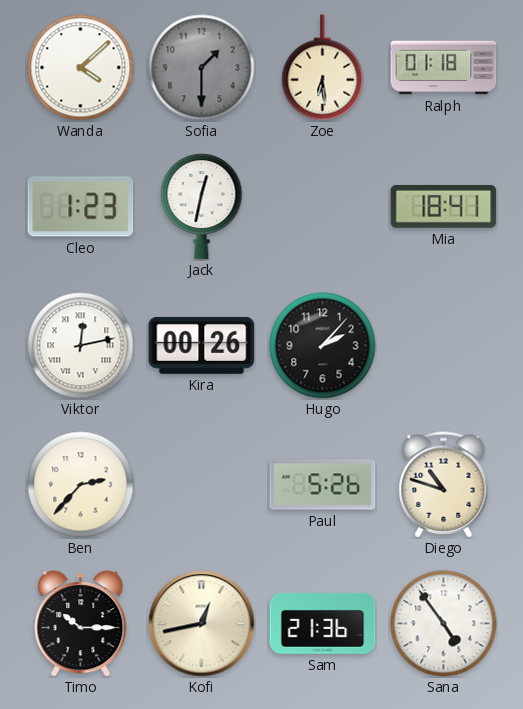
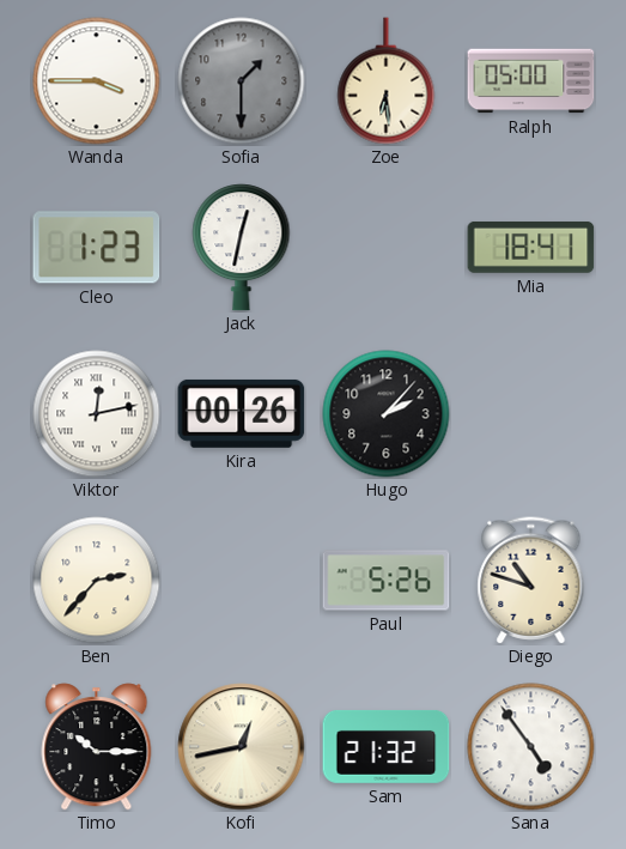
Wanda: 4:08 -> 3:45
Ralph: 01:18 -> 05:00
Sam: 21:36 -> 21:32
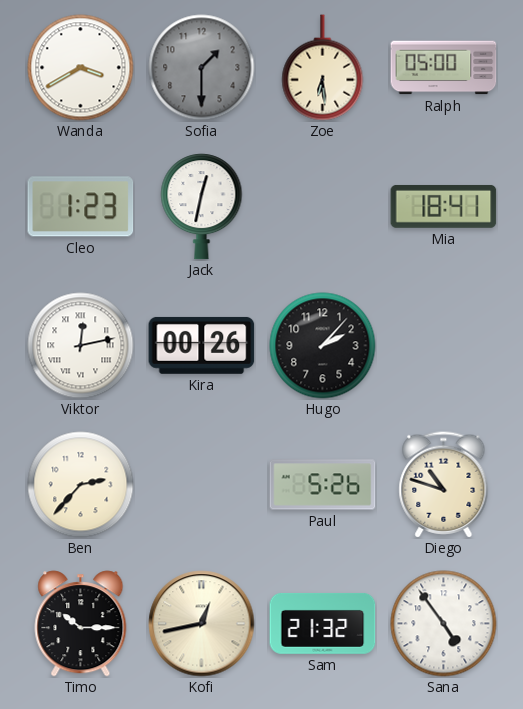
Wanda: 3:45 -> 3:40
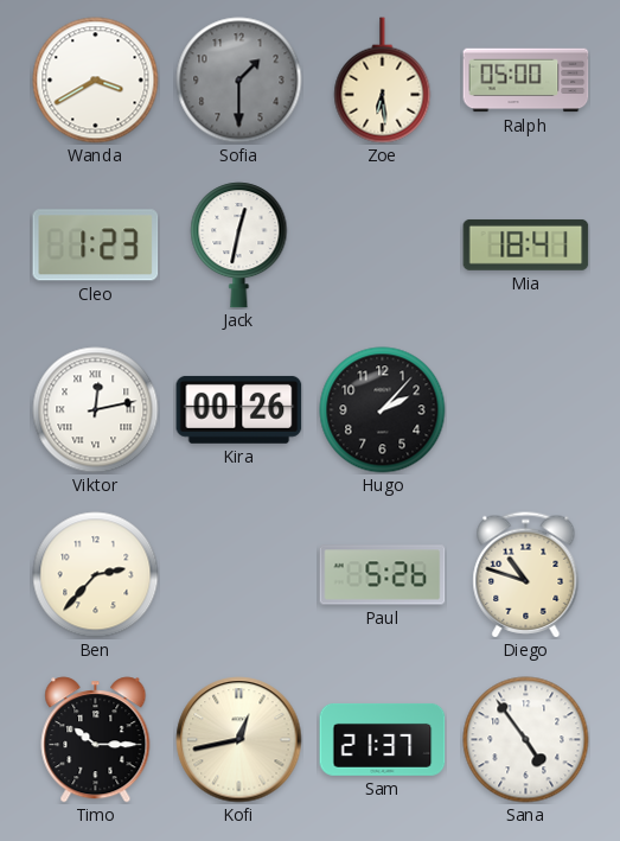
Sam: 21:32 -> 21:37
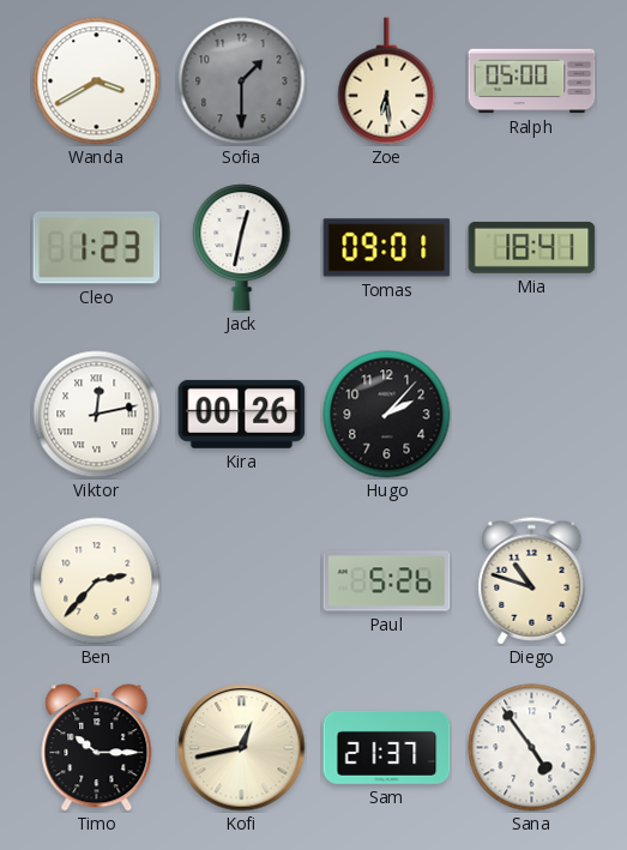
Tomas: none -> 09:01
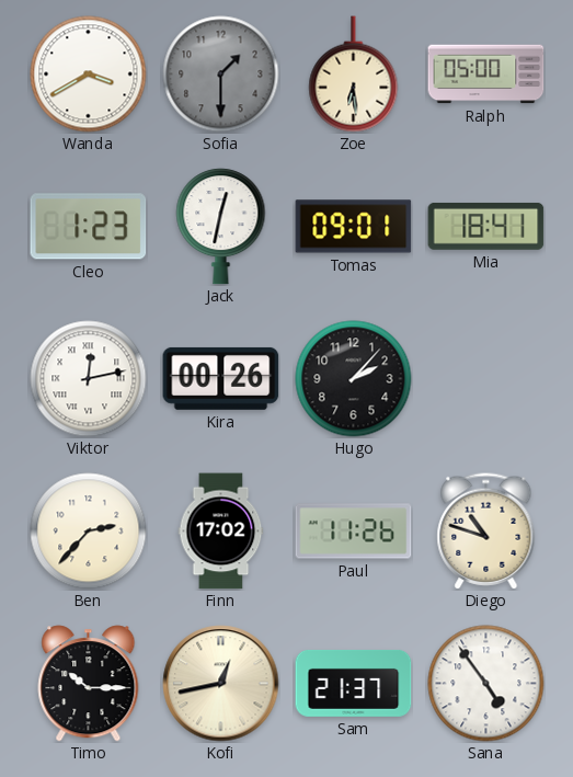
Finn: none -> 17:02
Paul: 5:26 -> 11:26
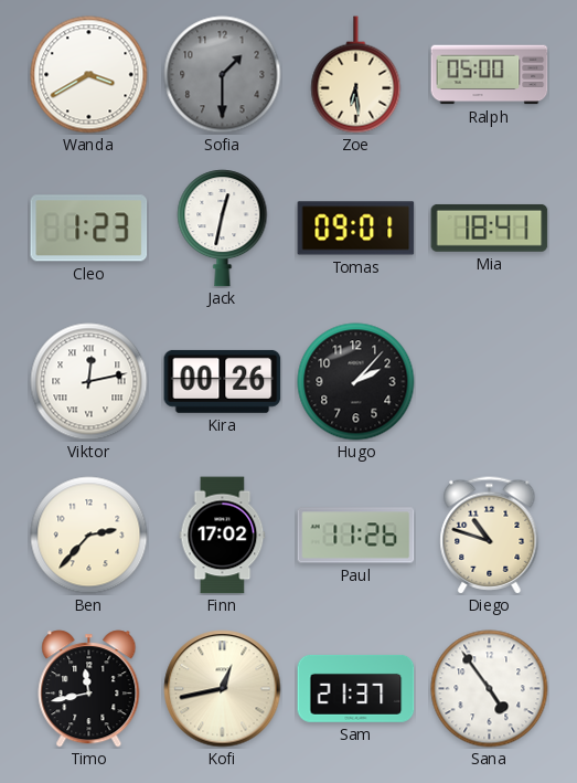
Timo: 10:15 -> 11:43
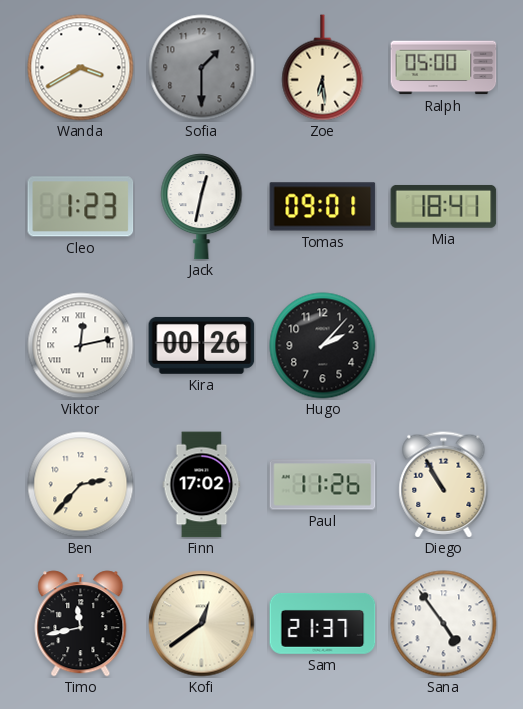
Diego: 10:48 -> 10:55
Kofi: 12:43 -> 12:39
